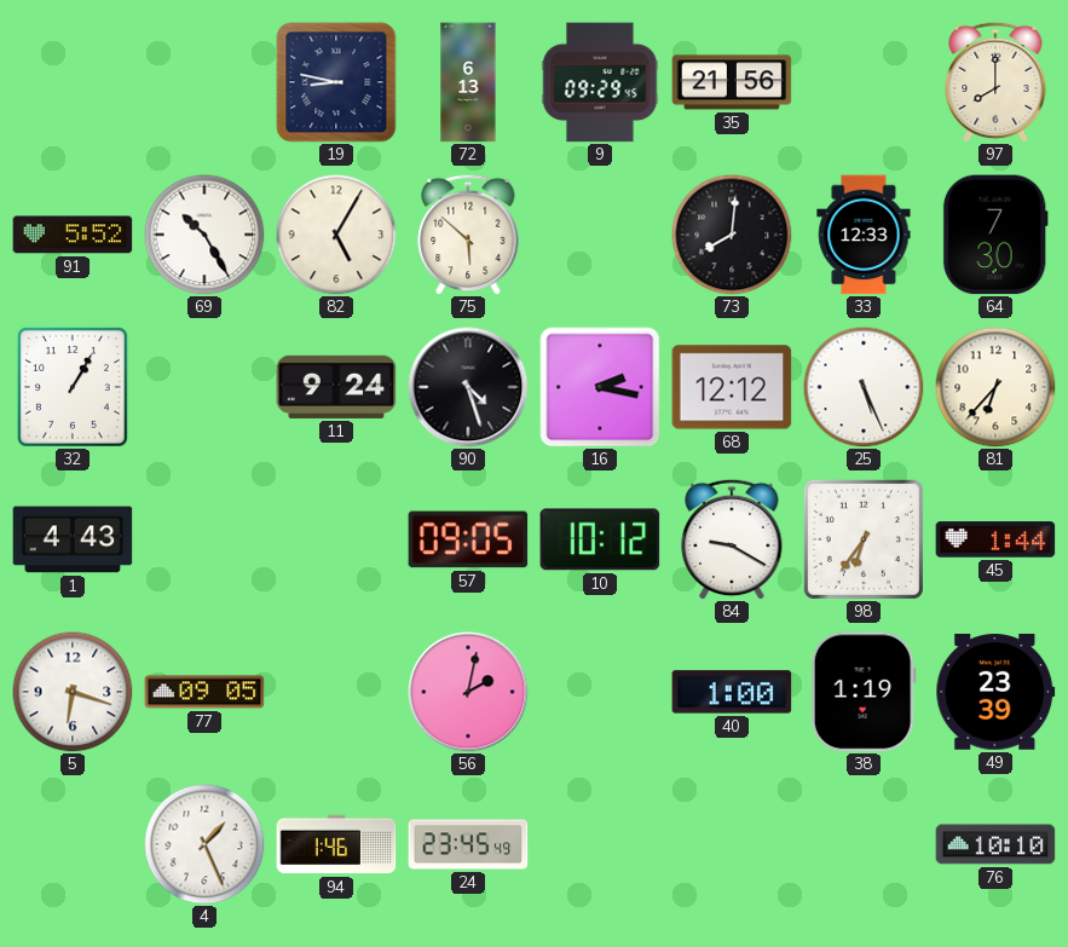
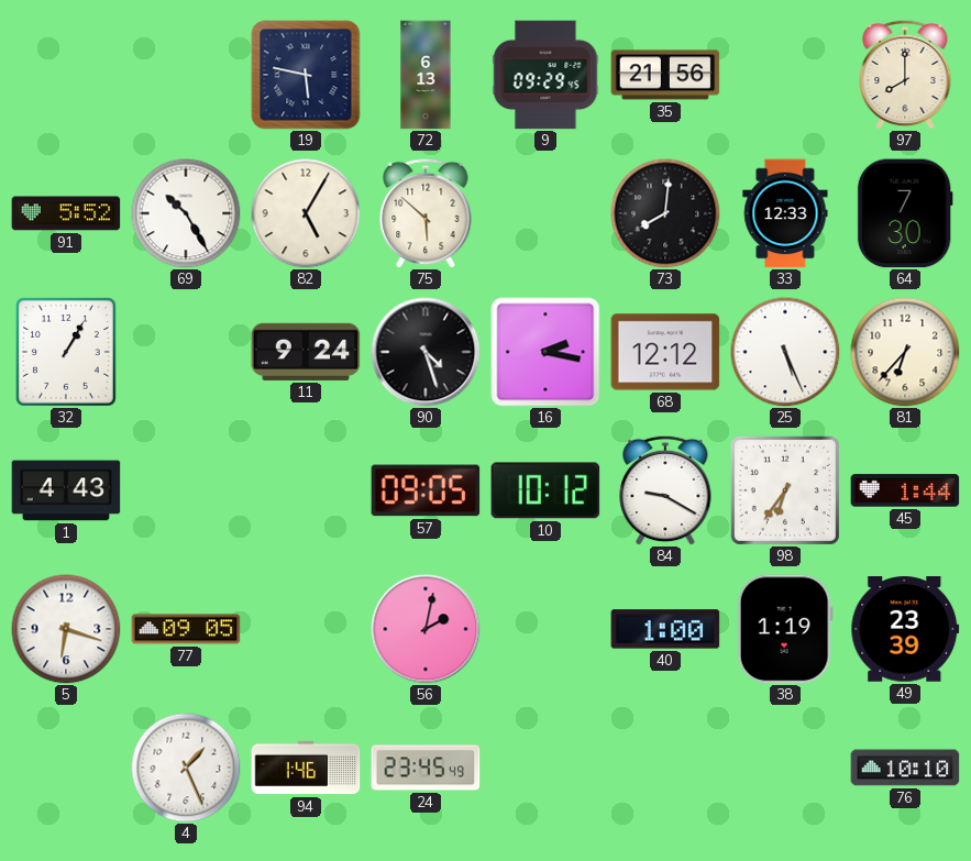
19: 8:47 -> 5:47
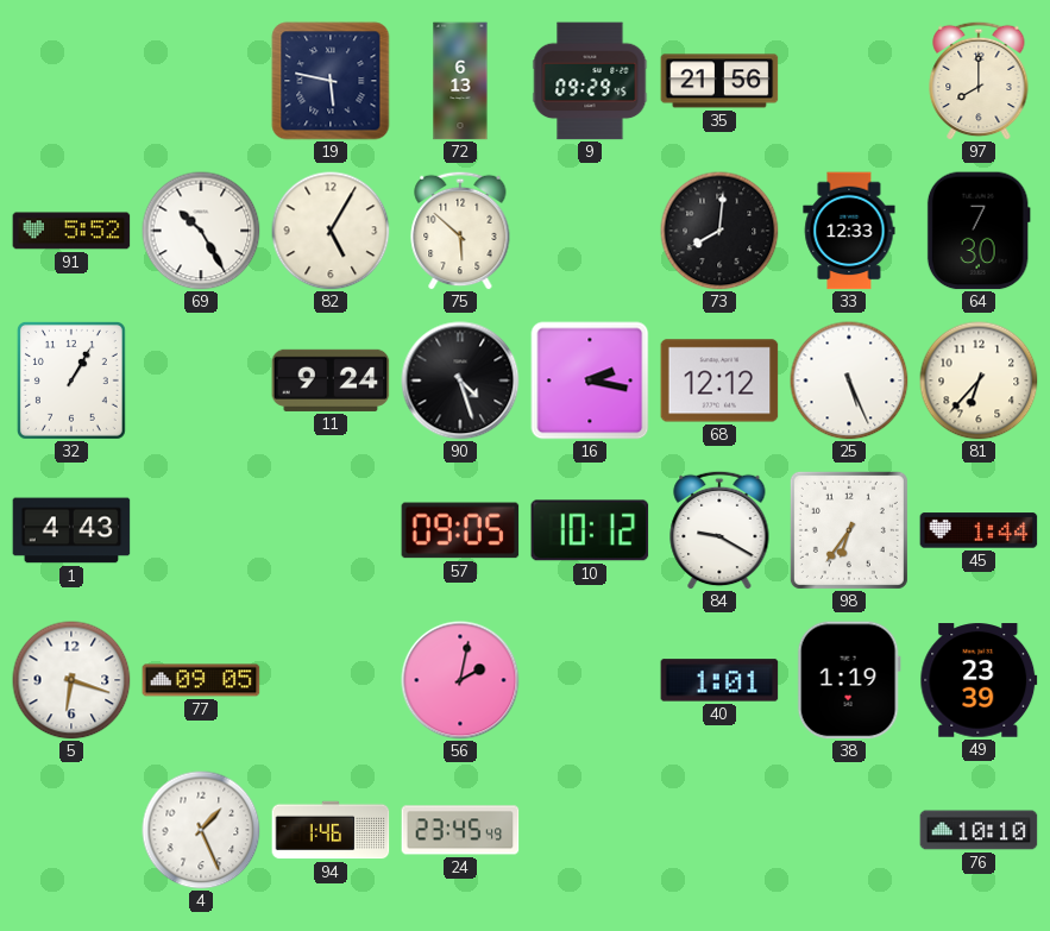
40: 1:00 -> 1:01
